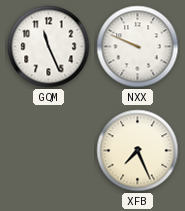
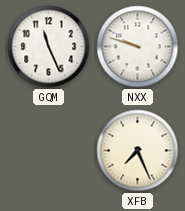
NXX: 9:49 -> 9:48
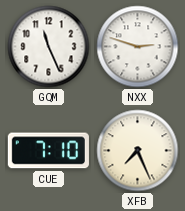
NXX: 9:48 -> 2:48
CUE: none -> 7:10
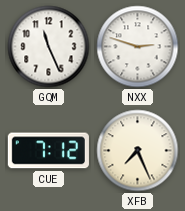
CUE: 7:10 -> 7:12
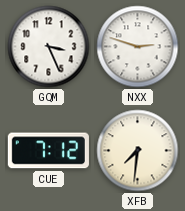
GQM: 11:26 -> 3:26
XFB: 7:26 -> 7:31
